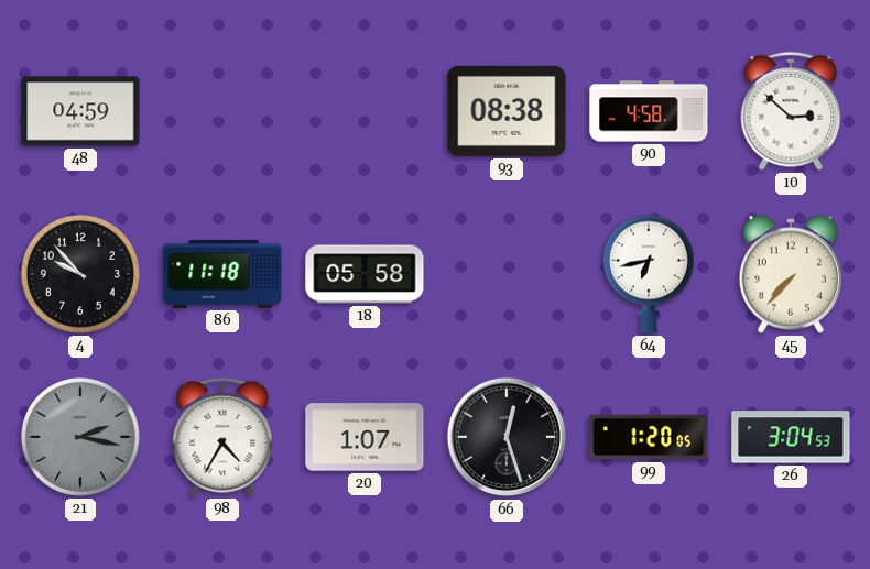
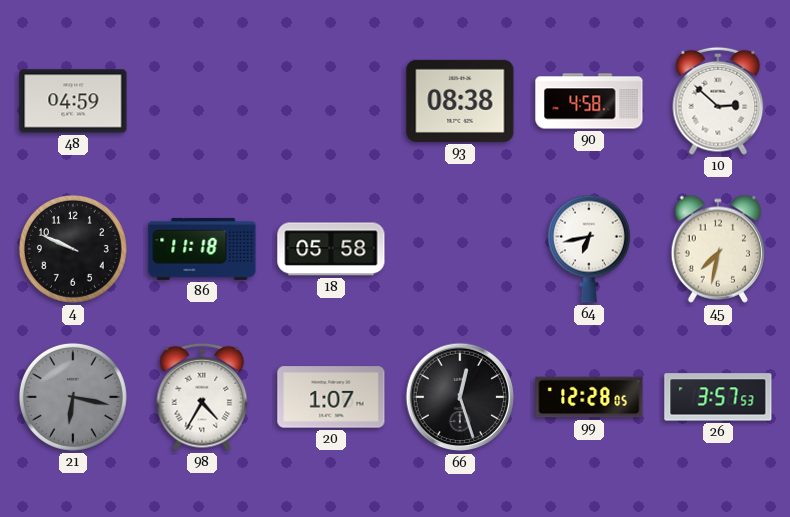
4: 9:53 -> 9:49
45: 7:37 -> 7:32
21: 2:17 -> 6:17
99: 1:20 -> 12:28
26: 3:04 -> 3:57
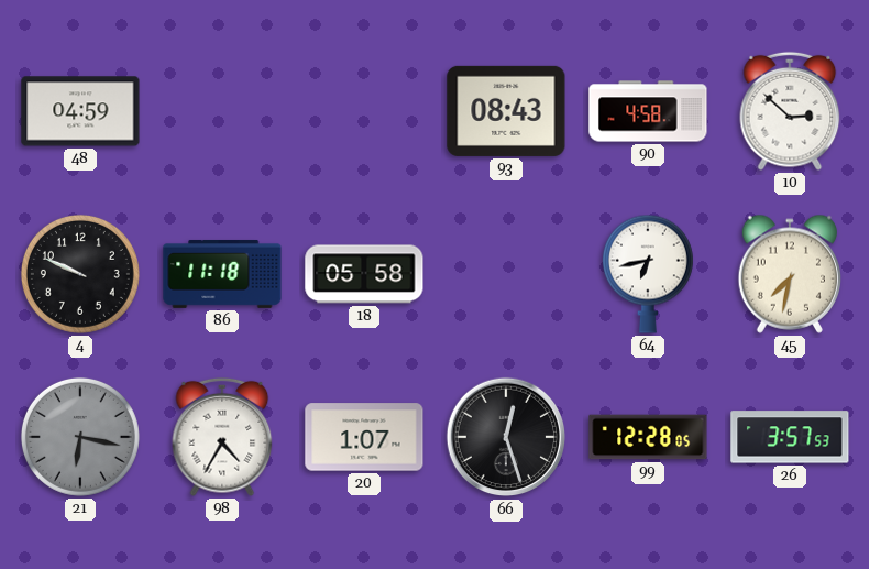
93: 08:38 -> 08:43
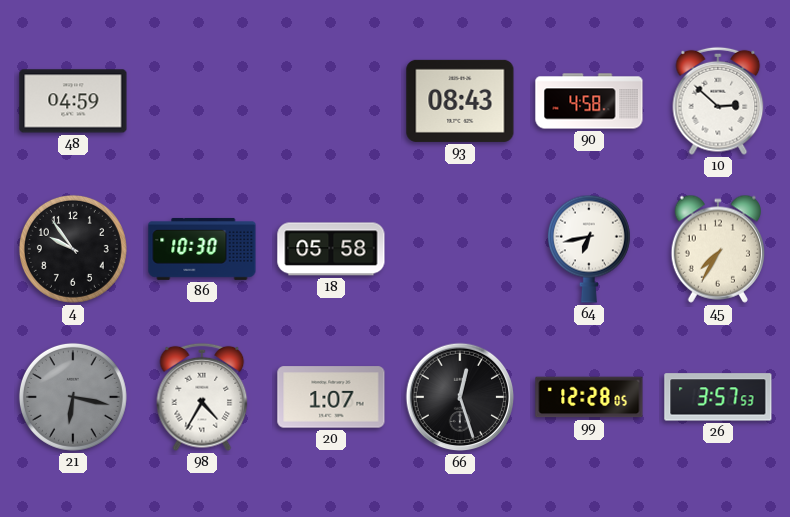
4: 9:49 -> 9:54
86: 11:18 -> 10:30
45: 7:32 -> 7:35
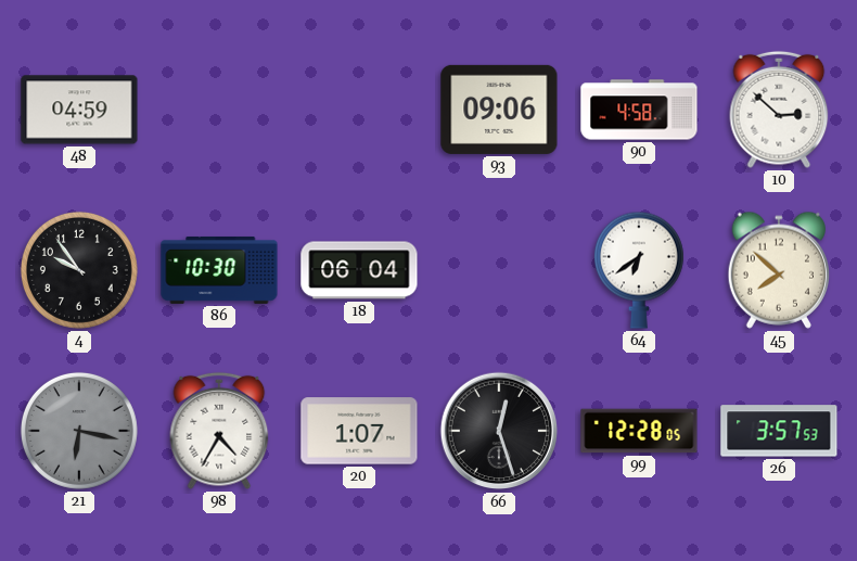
93: 08:43 -> 09:06
18: 05:58 -> 06:04
64: 6:43 -> 6:39
45: 7:35 -> 7:52
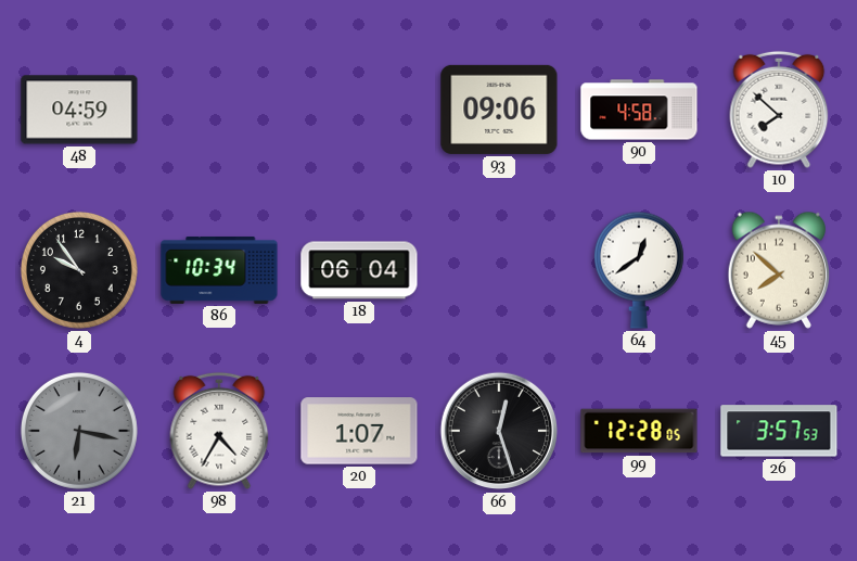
10: 2:52 -> 7:52
86: 10:30 -> 10:34
64: 6:39 -> 12:39
